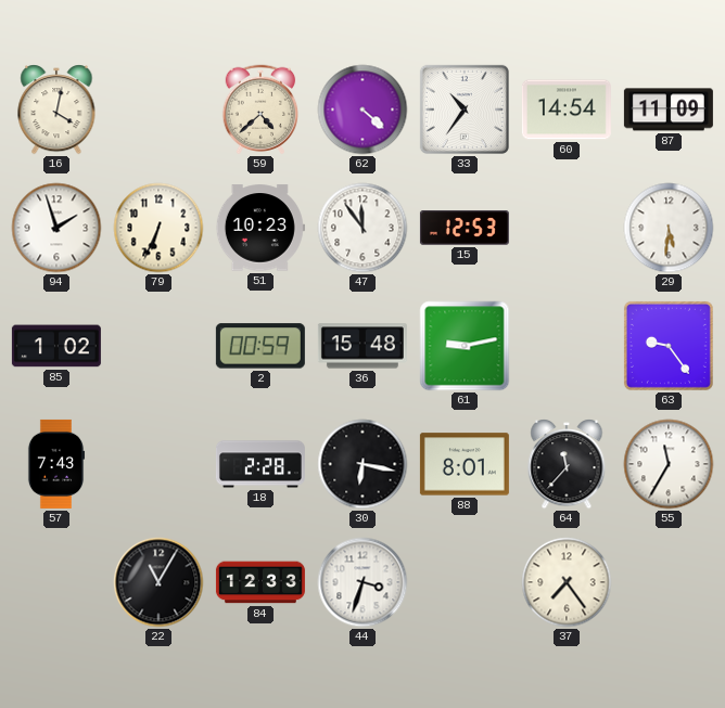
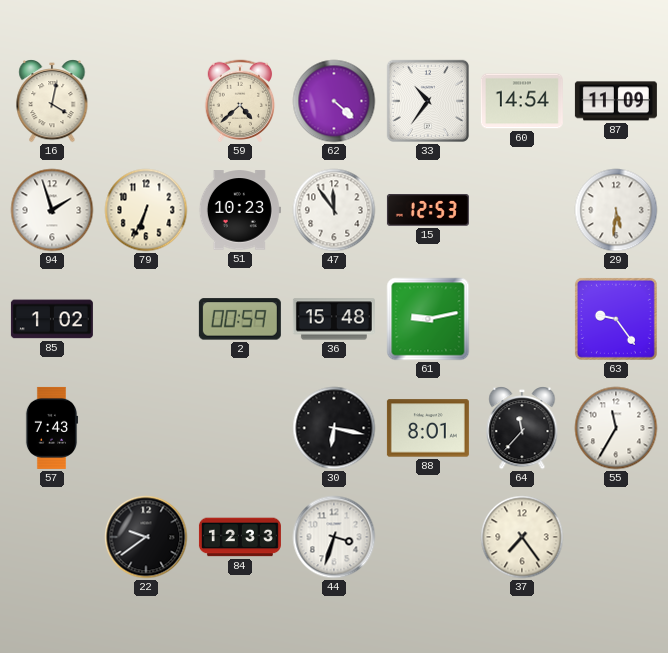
18: 2:28 -> none
22: 11:05 -> 9:39
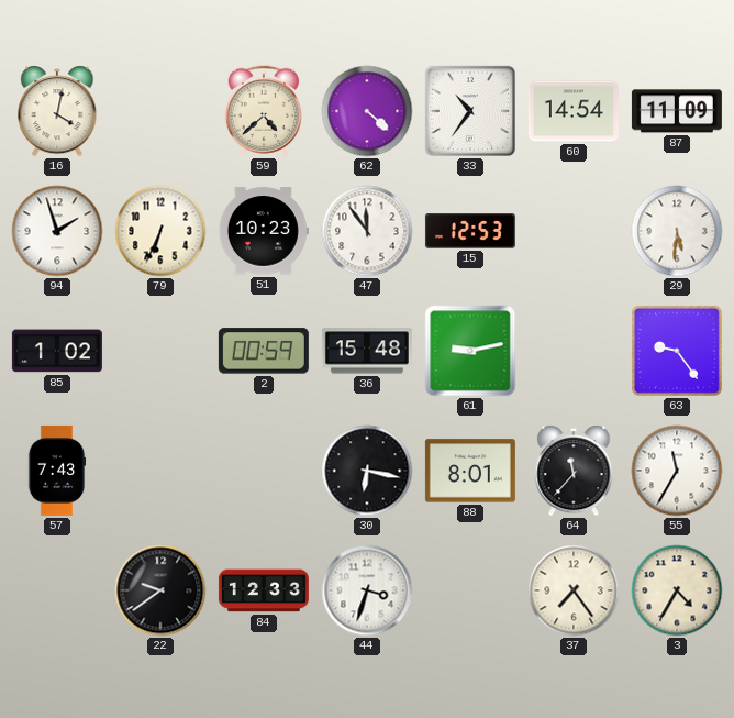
3: none -> 4:35
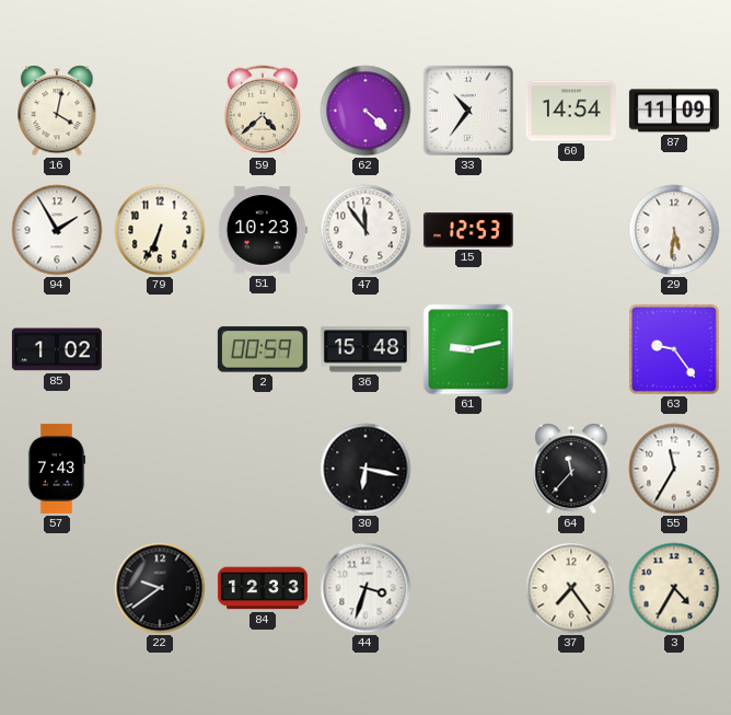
94: 1:57 -> 1:55
88: 8:01 -> none
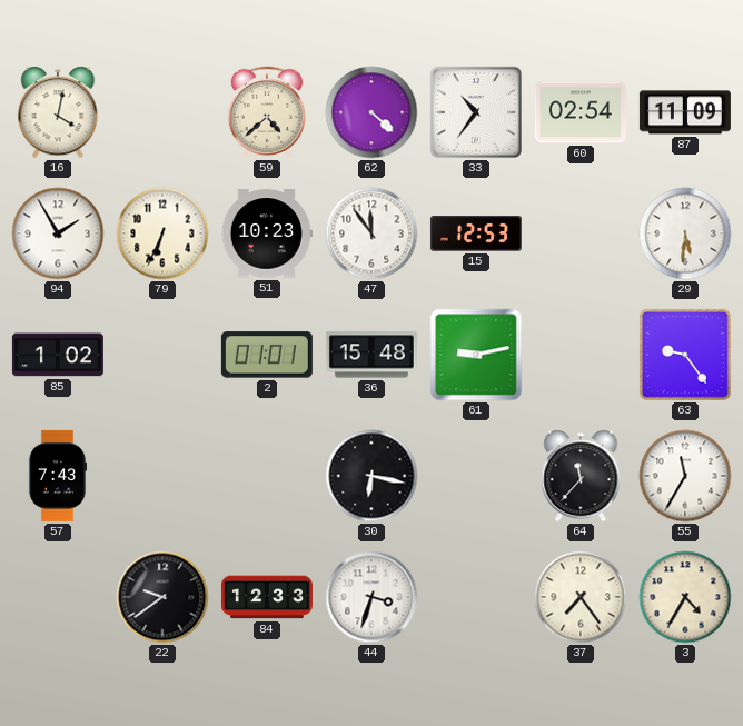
60: 14:54 -> 02:54
2: 00:59 -> 01:01
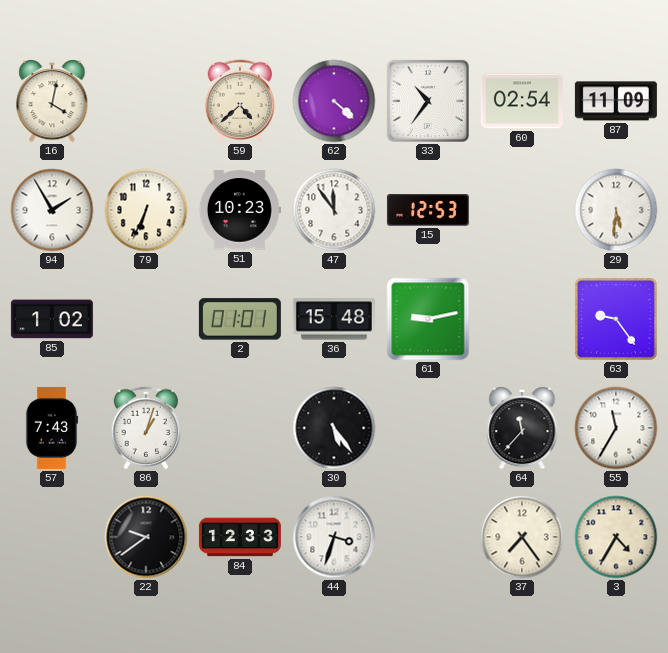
86: none -> 1:03
30: 6:17 -> 5:24
